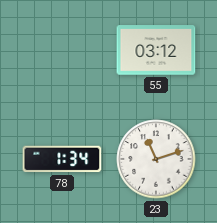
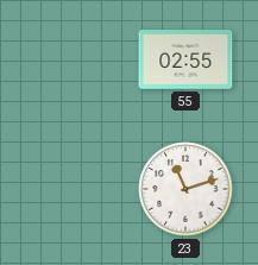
55: 03:12 -> 02:55
78: 1:34 -> none
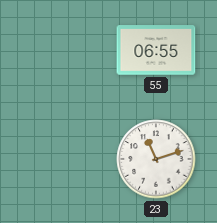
55: 02:55 -> 06:55
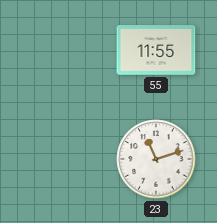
55: 06:55 -> 11:55
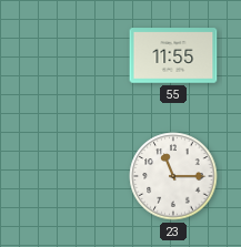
23: 11:12 -> 11:15
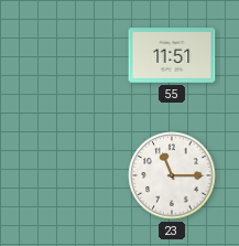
55: 11:55 -> 11:51
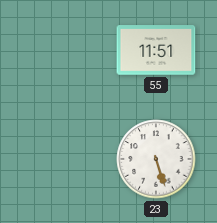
23: 11:15 -> 5:27
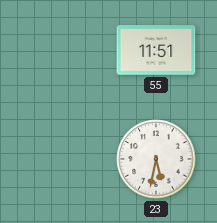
23: 5:27 -> 5:32
